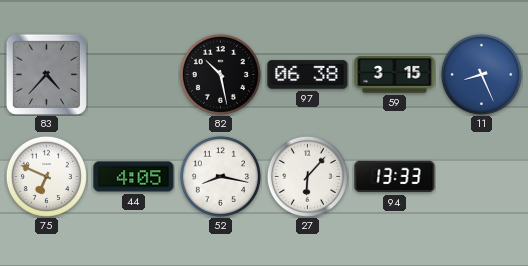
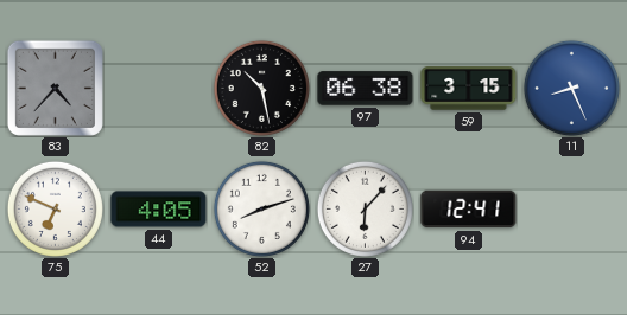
52: 8:17 -> 8:12
94: 13:33 -> 12:41
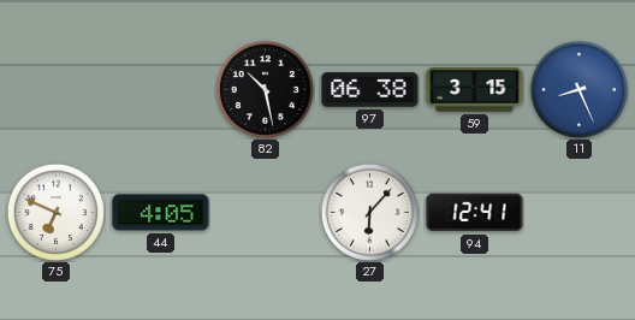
83: 4:37 -> none
52: 8:12 -> none
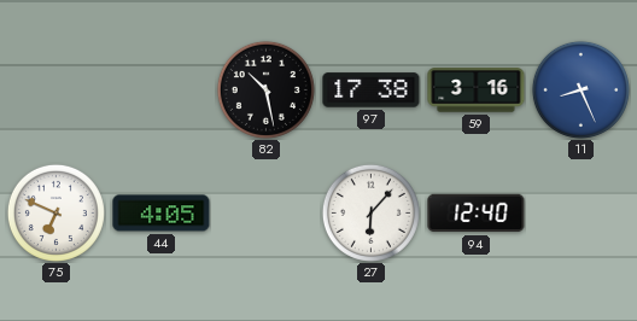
97: 06:38 -> 17:38
59: 3:15 -> 3:16
94: 12:41 -> 12:40
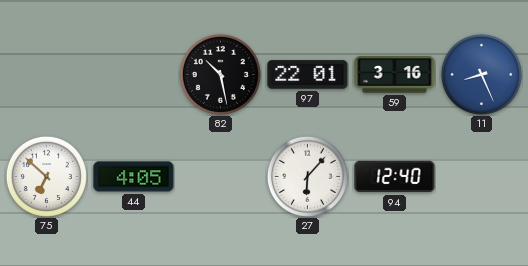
97: 17:38 -> 22:01
75: 6:49 -> 6:52
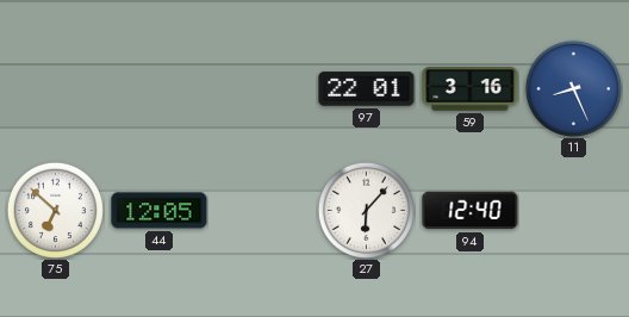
82: 10:28 -> none
44: 4:05 -> 12:05
